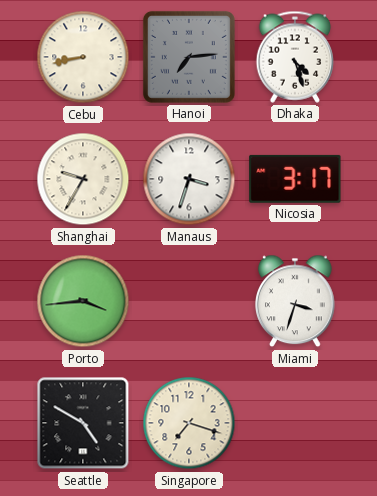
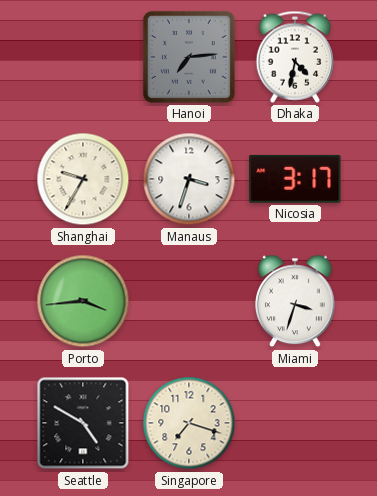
Cebu: 8:43 -> none
Dhaka: 4:27 -> 4:32
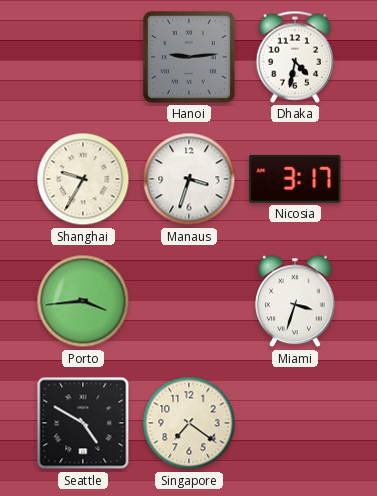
Hanoi: 7:14 -> 9:14
Singapore: 7:18 -> 7:21
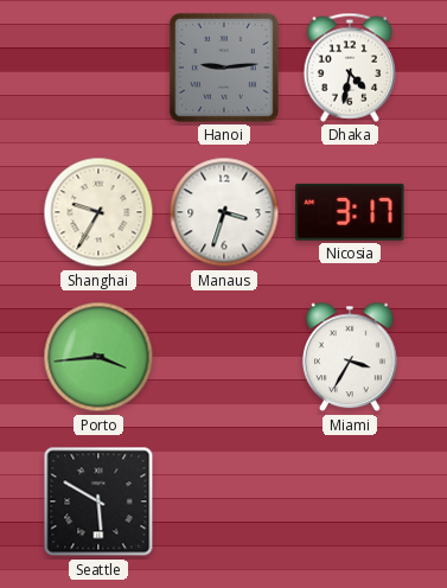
Miami: 3:33 -> 3:35
Seattle: 4:50 -> 5:50
Singapore: 7:21 -> none
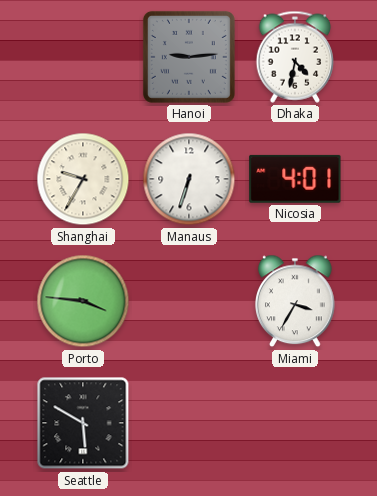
Manaus: 3:33 -> 6:33
Nicosia: 3:17 -> 4:01
Porto: 3:44 -> 3:46
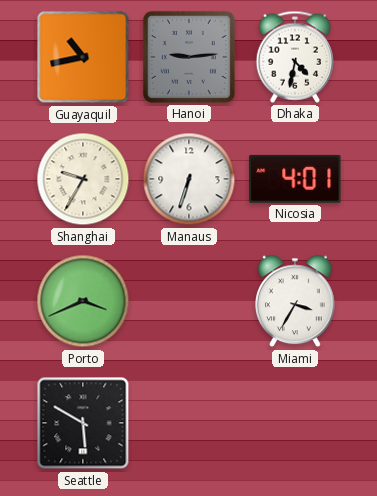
Guayaquil: none -> 10:43
Porto: 3:46 -> 3:41
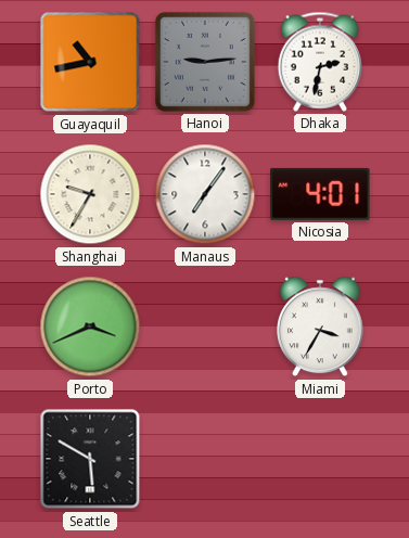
Dhaka: 4:32 -> 2:32
Manaus: 6:33 -> 7:06
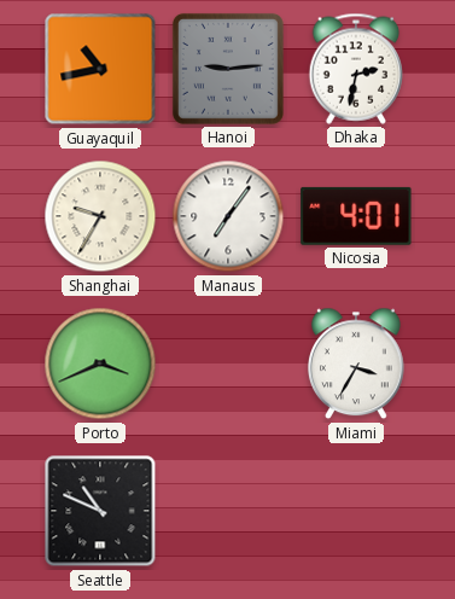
Seattle: 5:50 -> 10:49
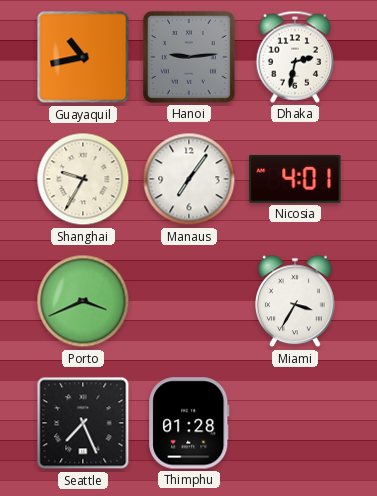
Seattle: 10:49 -> 7:26
Thimphu: none -> 01:28
